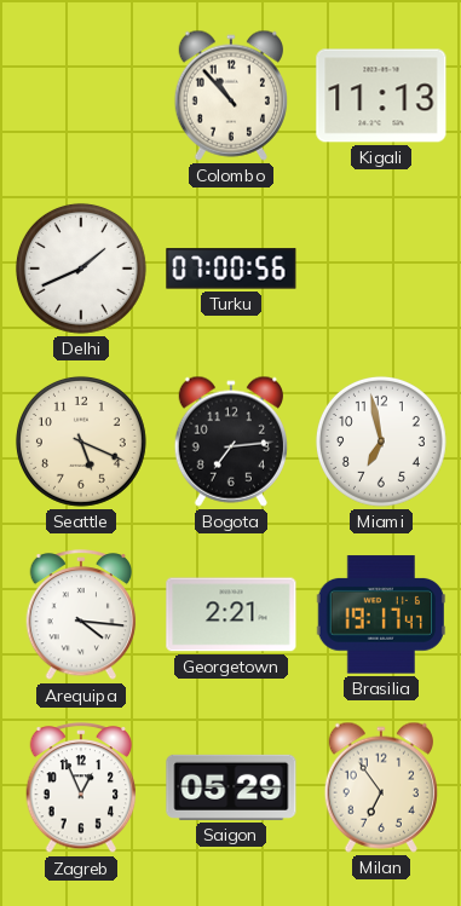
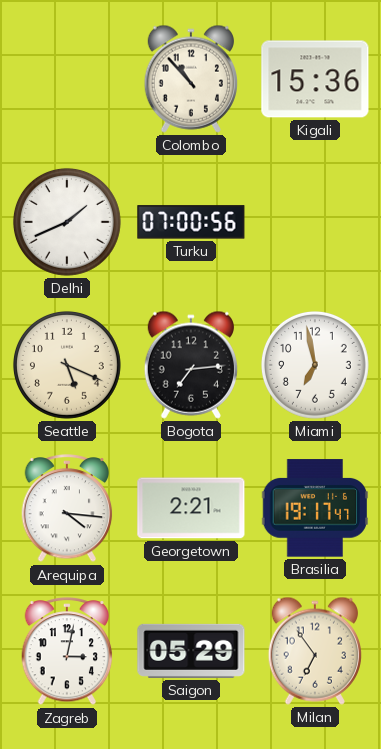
Kigali: 11:13 -> 15:36
Zagreb: 12:56 -> 3:02
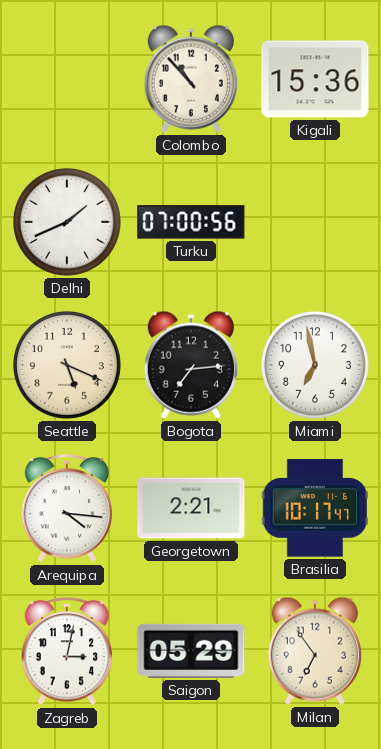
Brasilia: 19:17 -> 10:17
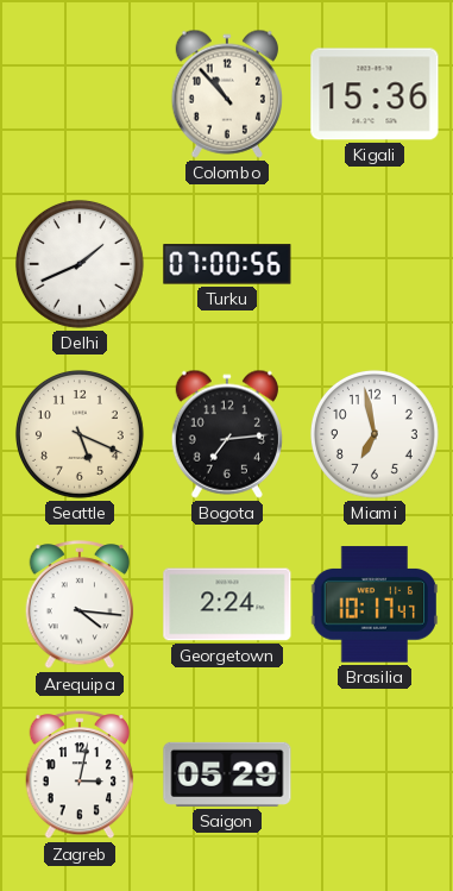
Georgetown: 2:21 -> 2:24
Milan: 6:54 -> none
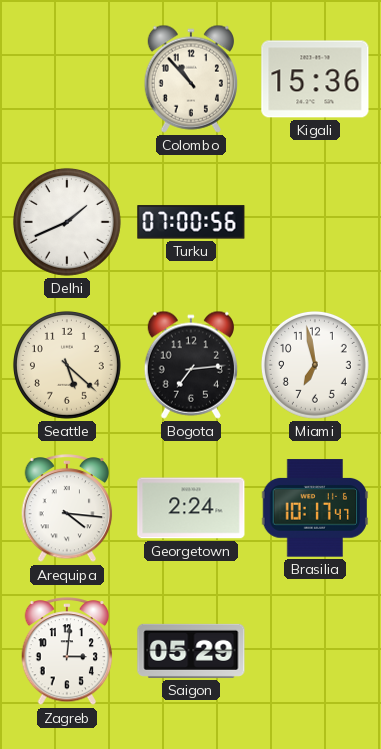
Seattle: 5:19 -> 5:22
Zagreb: 3:02 -> 3:01
